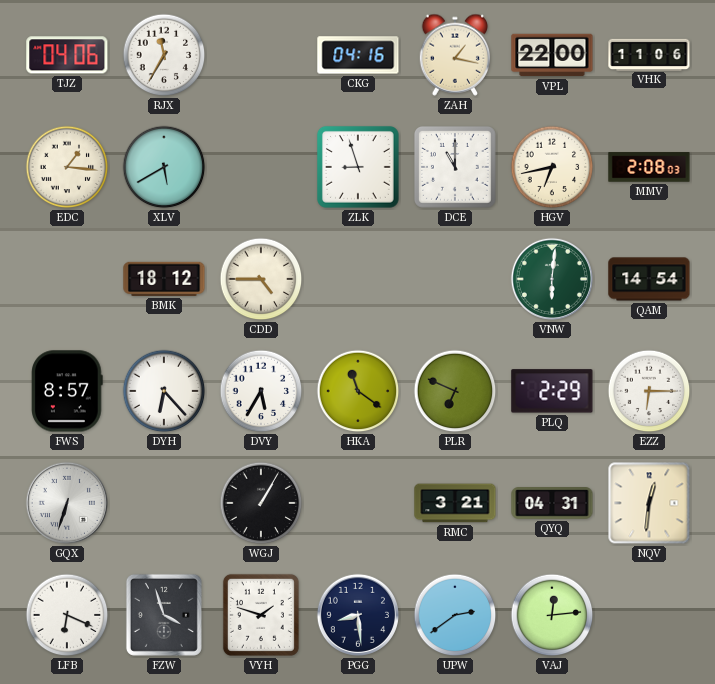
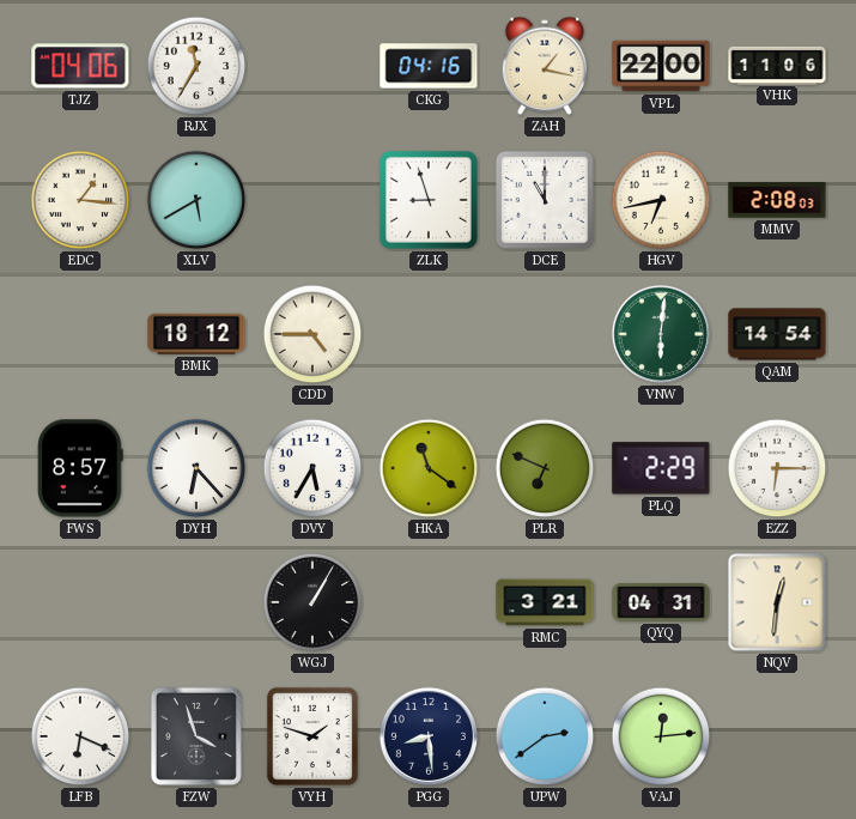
GQX: 6:33 -> none
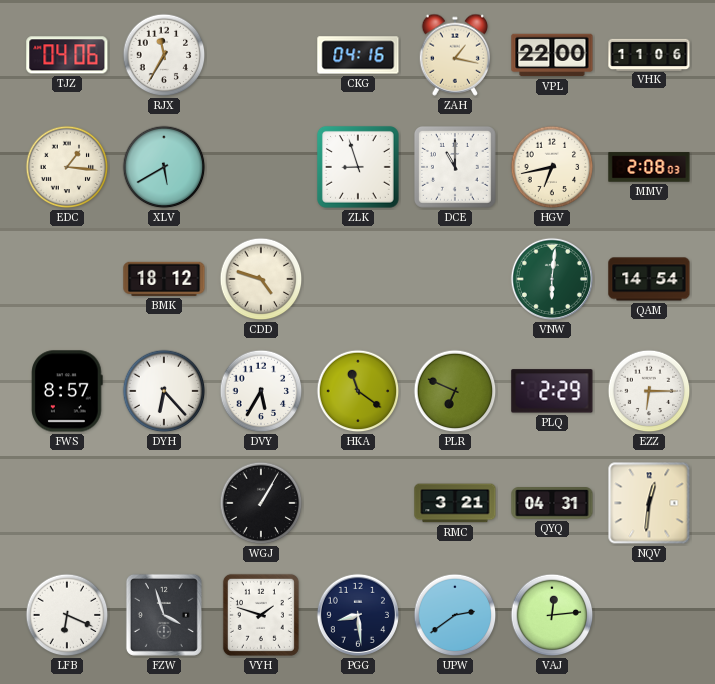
CDD: 4:45 -> 4:48
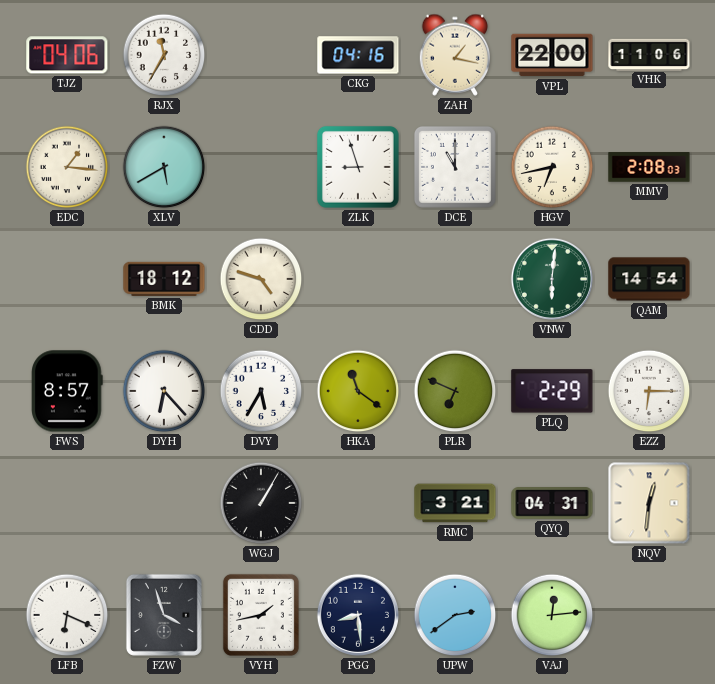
VYH: 1:48 -> 1:43
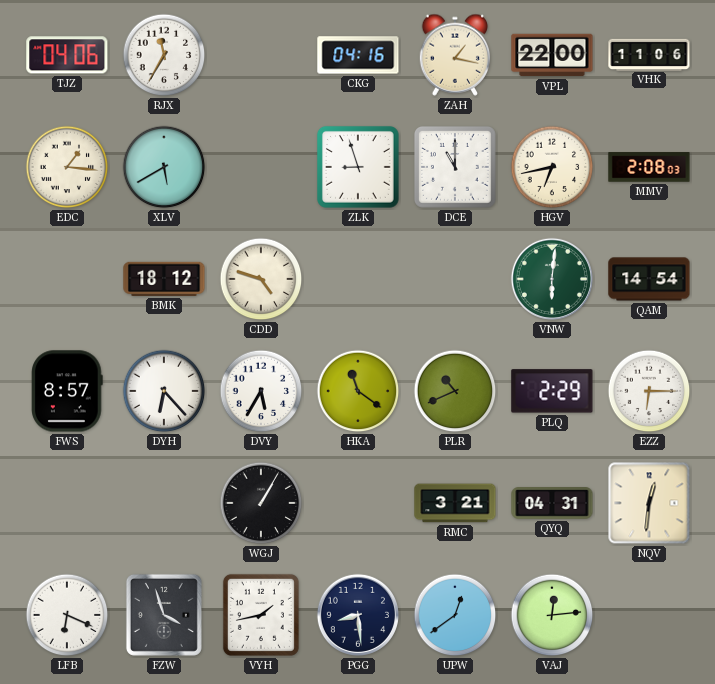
PLR: 6:49 -> 10:41
UPW: 2:39 -> 12:39
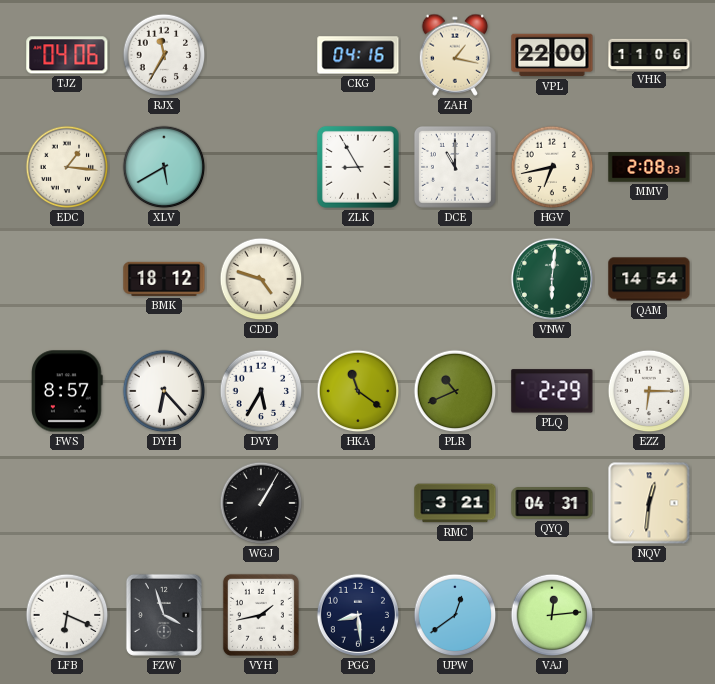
ZLK: 8:57 -> 8:55
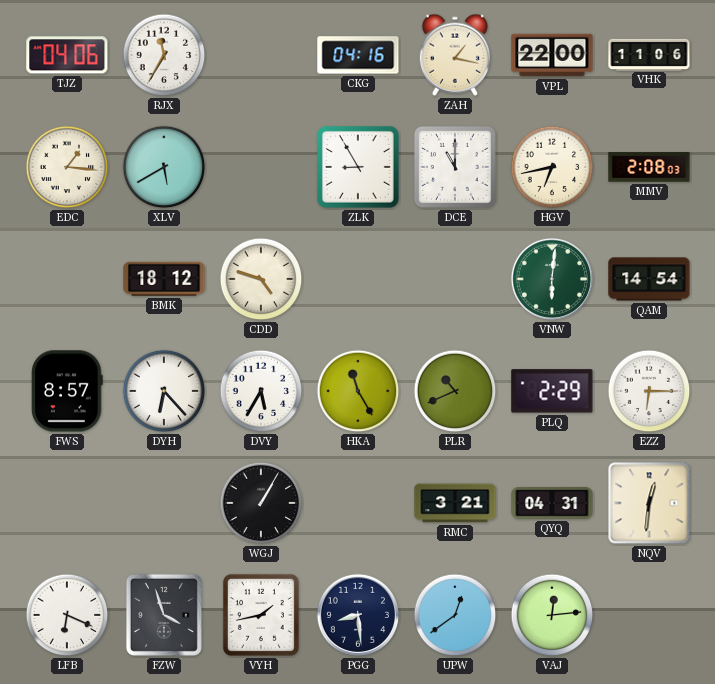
HKA: 11:21 -> 11:25
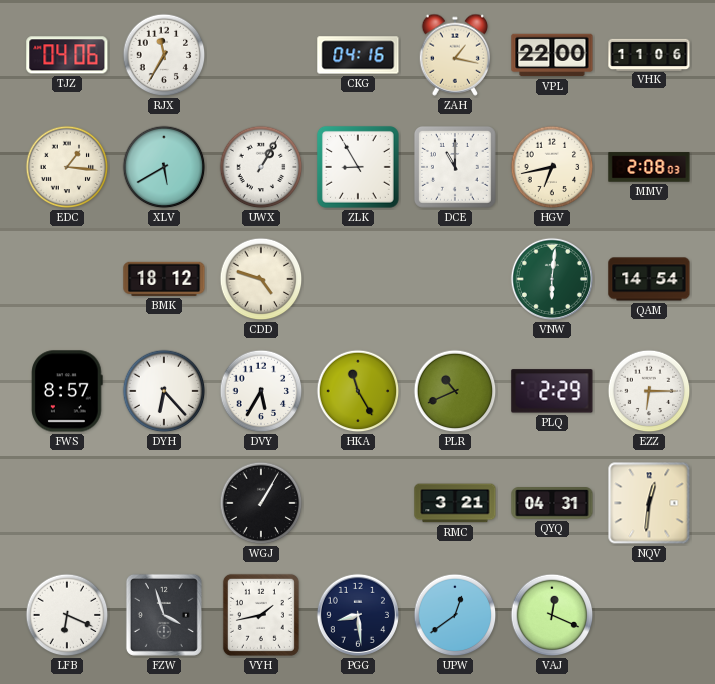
UWX: none -> 1:05
VAJ: 12:14 -> 12:19
